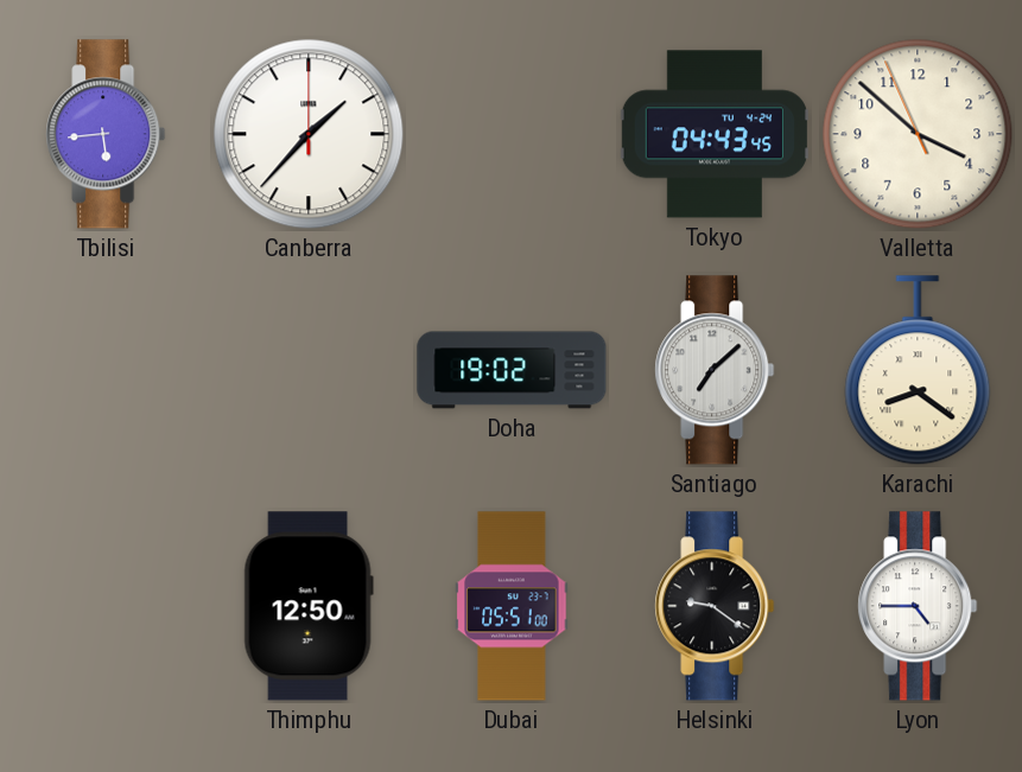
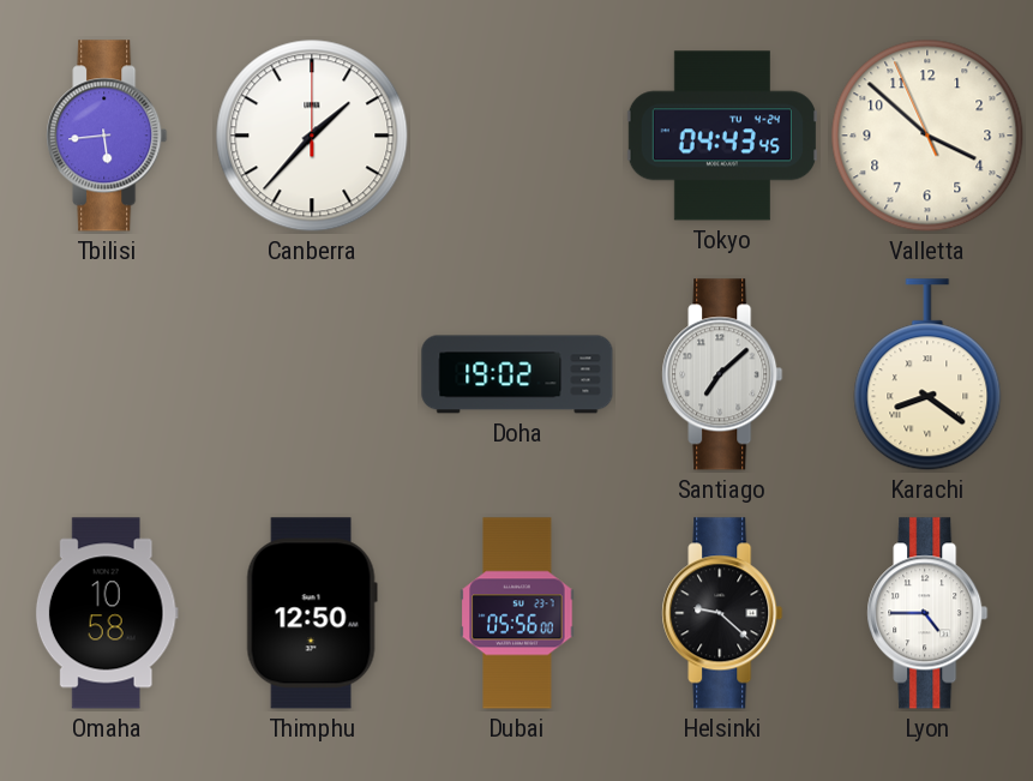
Omaha: none -> 10:58
Dubai: 05:51 -> 05:56
Helsinki: 9:21 -> 9:22
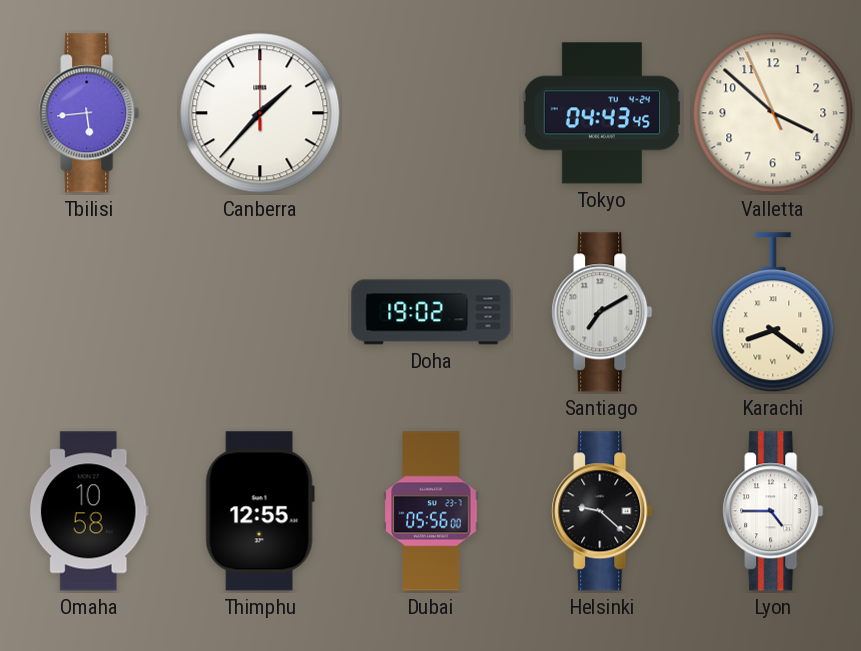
Santiago: 7:08 -> 7:10
Thimphu: 12:50 -> 12:55
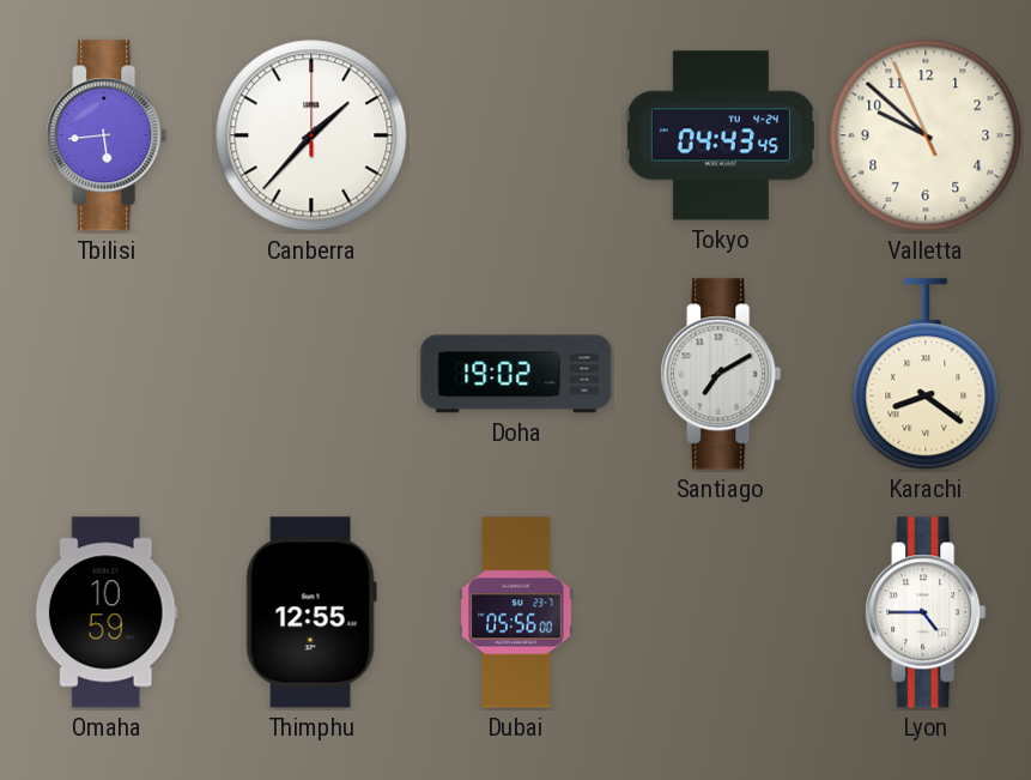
Valletta: 3:51 -> 9:51
Omaha: 10:58 -> 10:59
Helsinki: 9:22 -> none
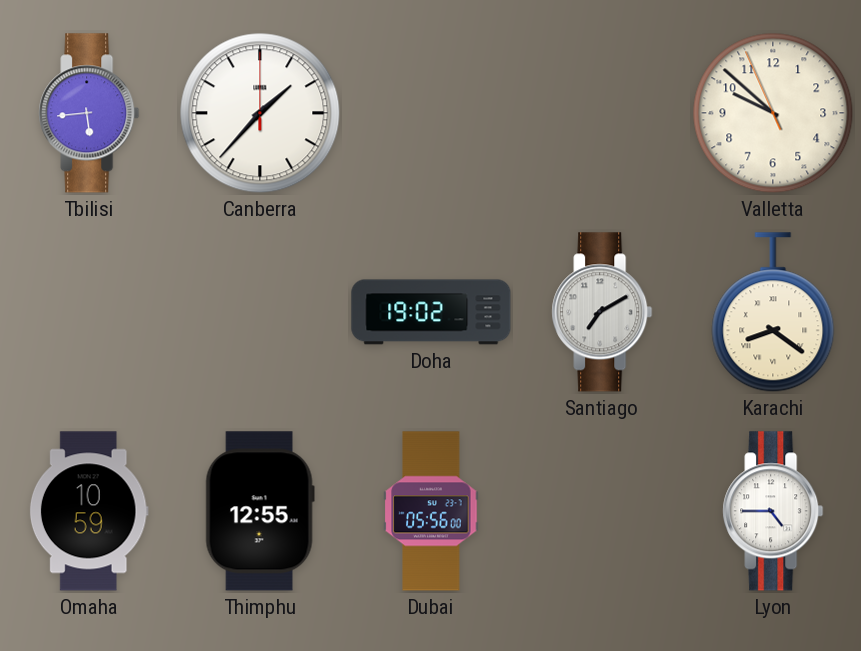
Tokyo: 04:43 -> none
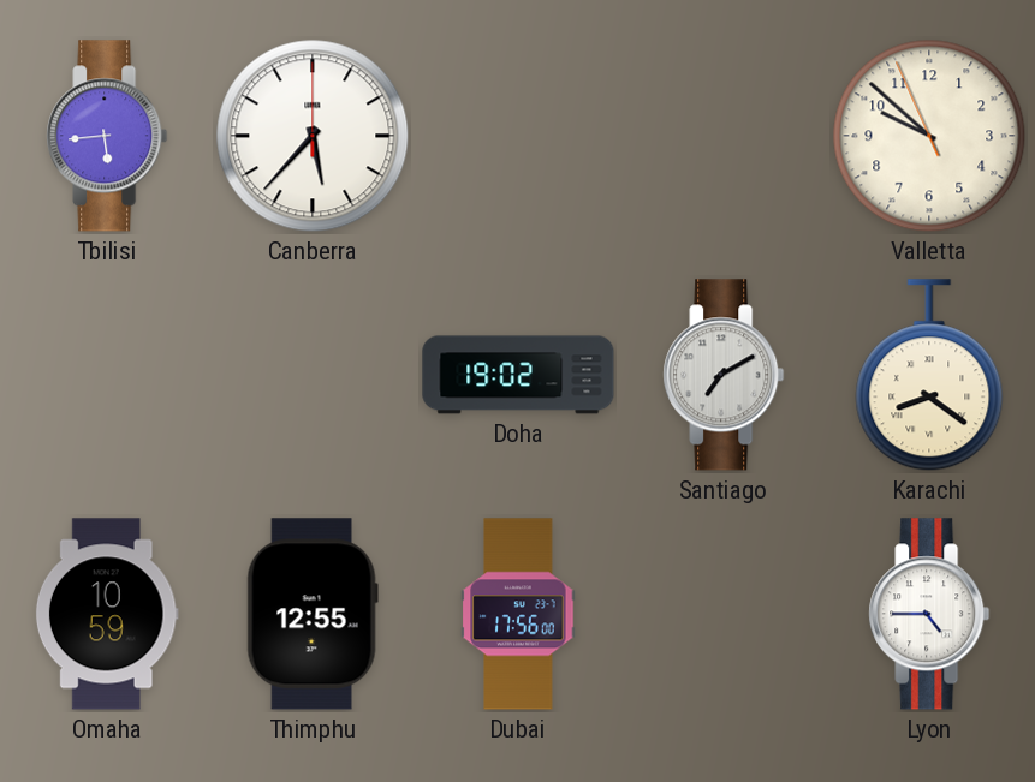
Canberra: 1:37 -> 5:37
Dubai: 05:56 -> 17:56
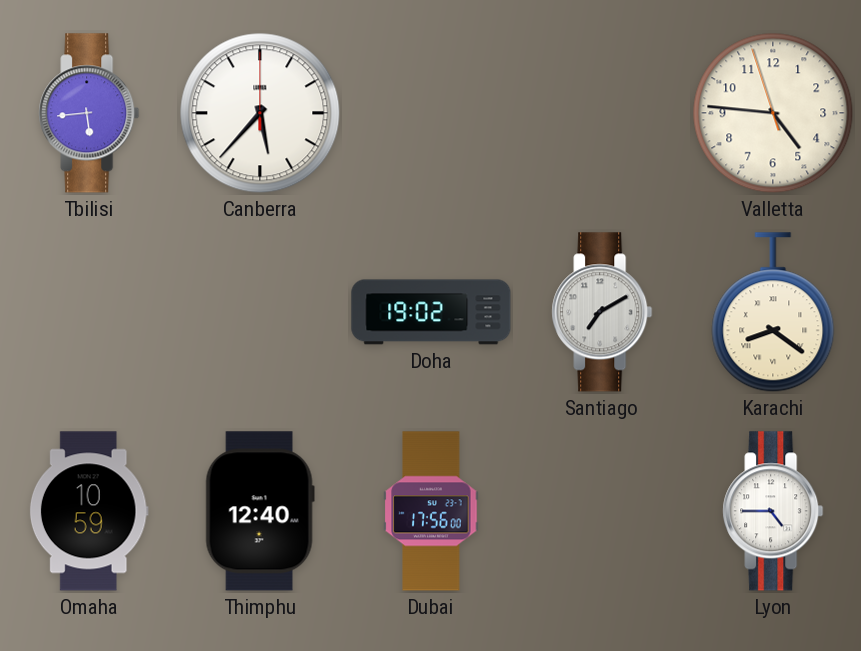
Valletta: 9:51 -> 4:45
Thimphu: 12:55 -> 12:40
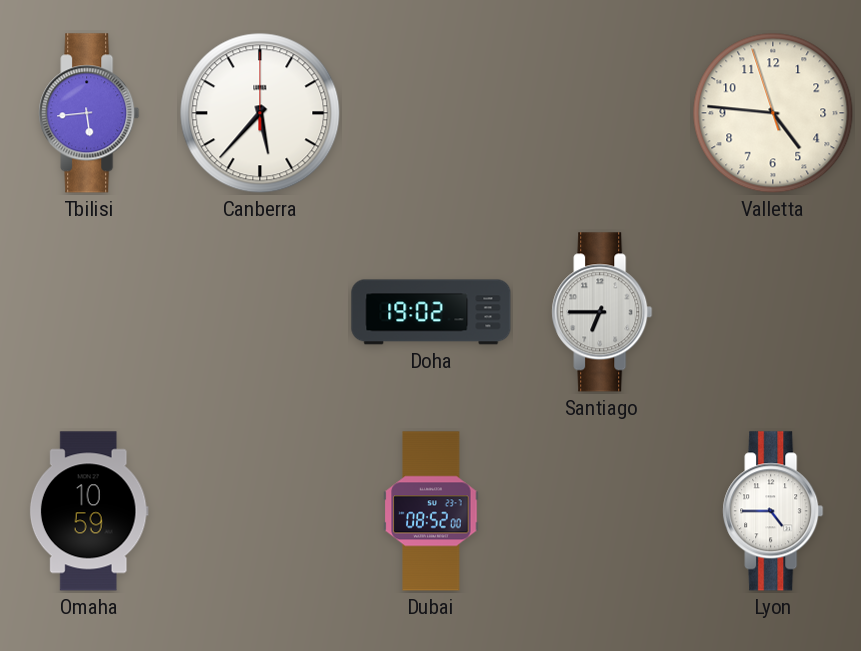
Santiago: 7:10 -> 6:45
Karachi: 8:21 -> none
Thimphu: 12:40 -> none
Dubai: 17:56 -> 08:52
